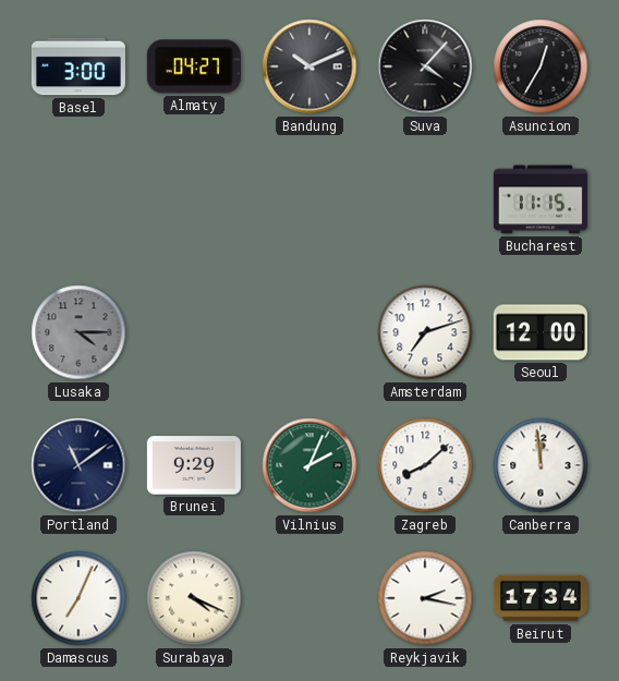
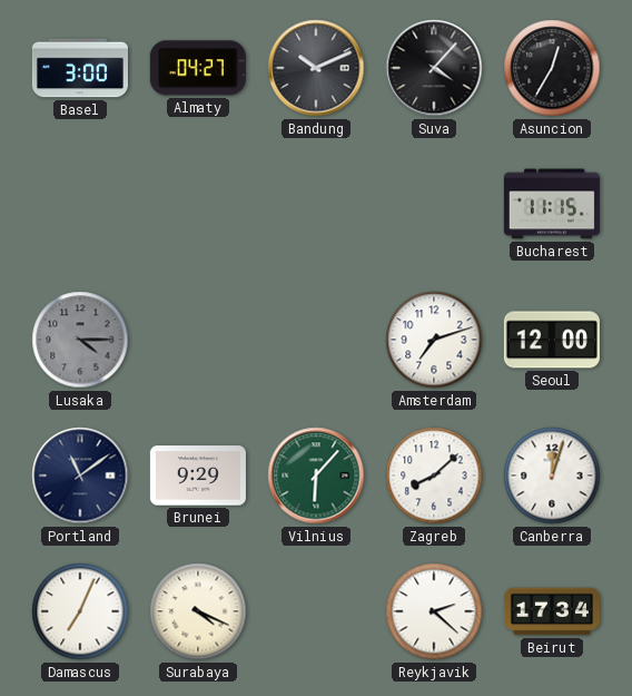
Vilnius: 2:04 -> 6:07
Canberra: 11:59 -> 12:03
Reykjavik: 2:17 -> 2:22
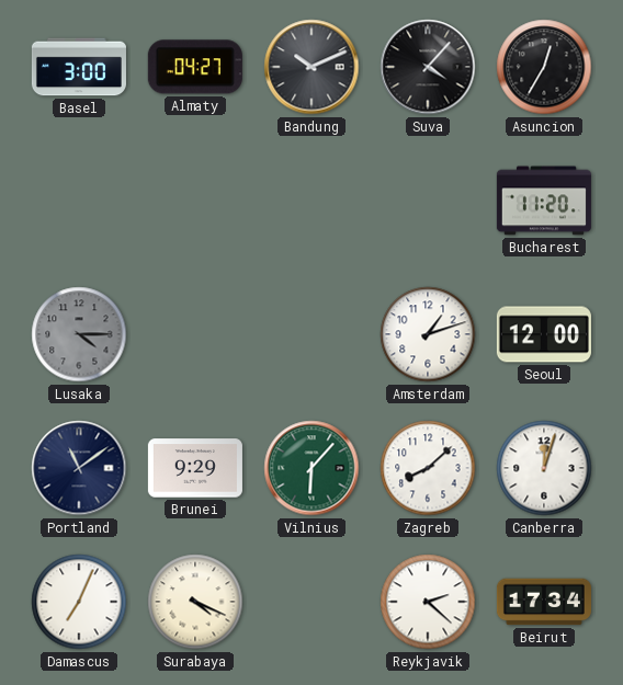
Bucharest: 11:15 -> 11:20
Amsterdam: 7:12 -> 1:12
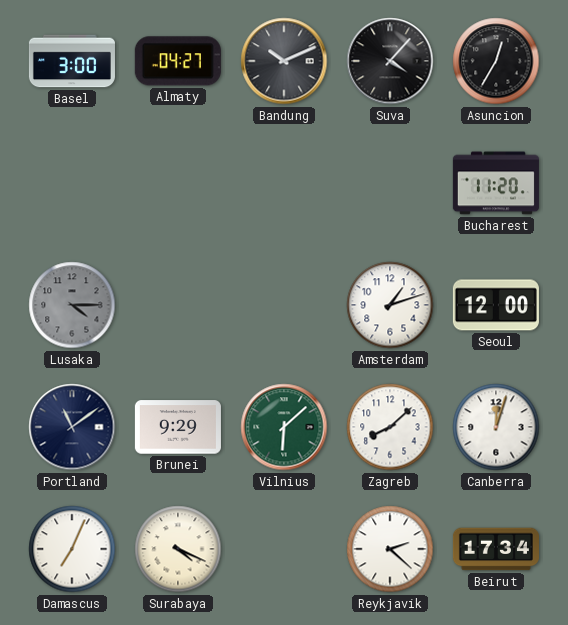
Vilnius: 6:07 -> 6:08
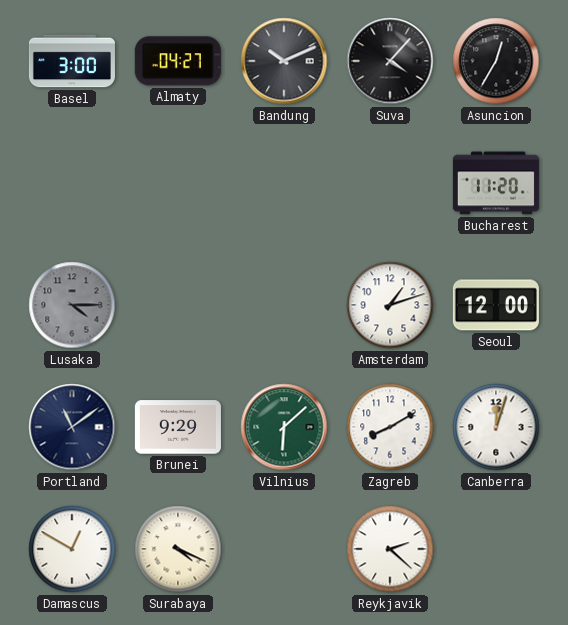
Zagreb: 8:08 -> 8:10
Damascus: 7:04 -> 12:50
Beirut: 17:34 -> none
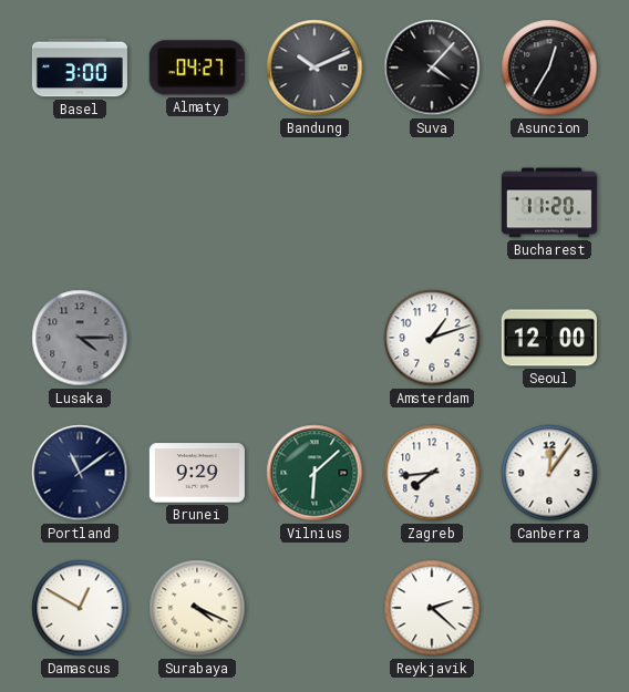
Zagreb: 8:10 -> 7:44
Canberra: 12:03 -> 12:06
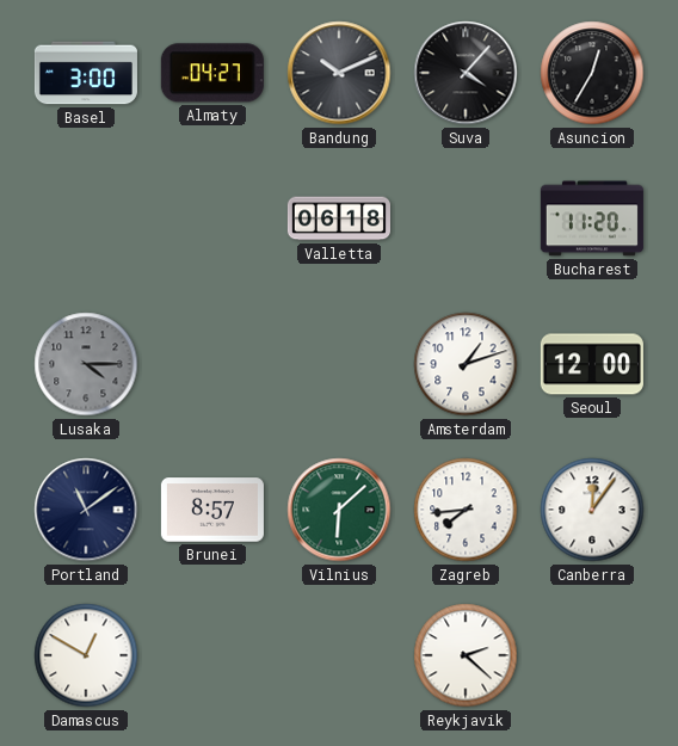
Valletta: none -> 06:18
Brunei: 9:29 -> 8:57
Surabaya: 4:19 -> none
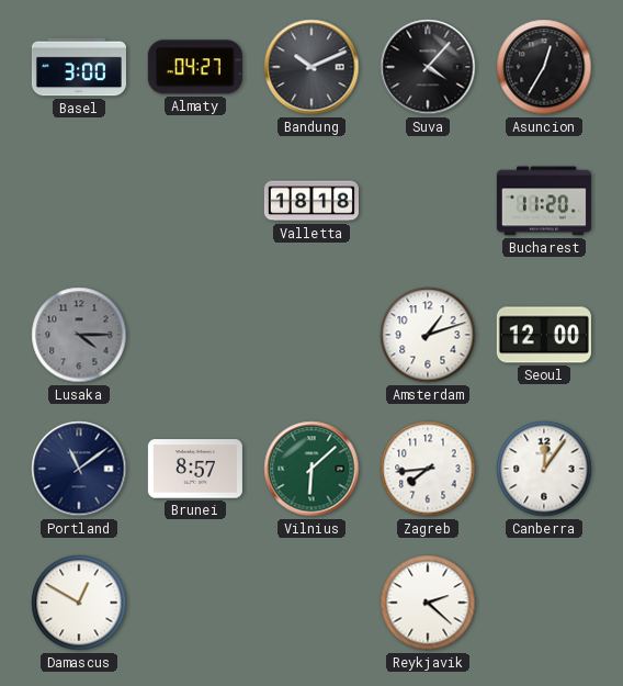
Valletta: 06:18 -> 18:18
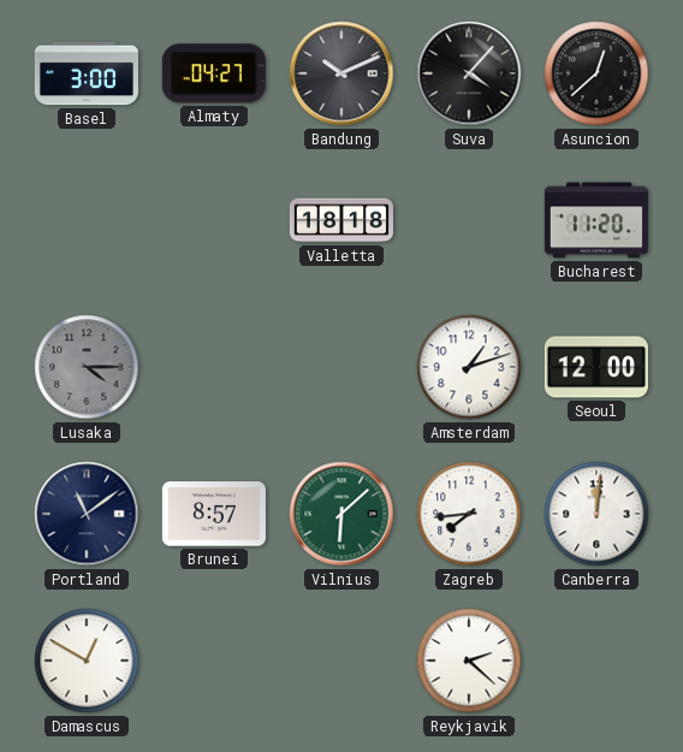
Asuncion: 12:35 -> 12:38
Canberra: 12:06 -> 12:01
